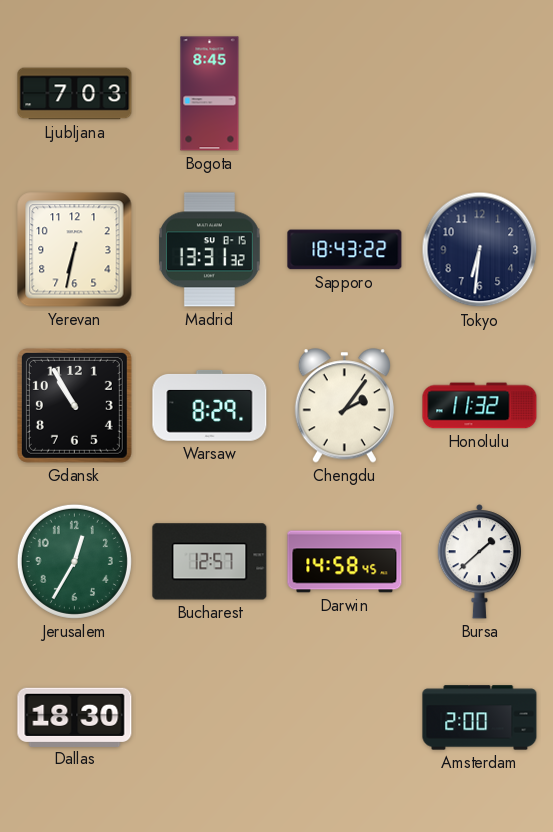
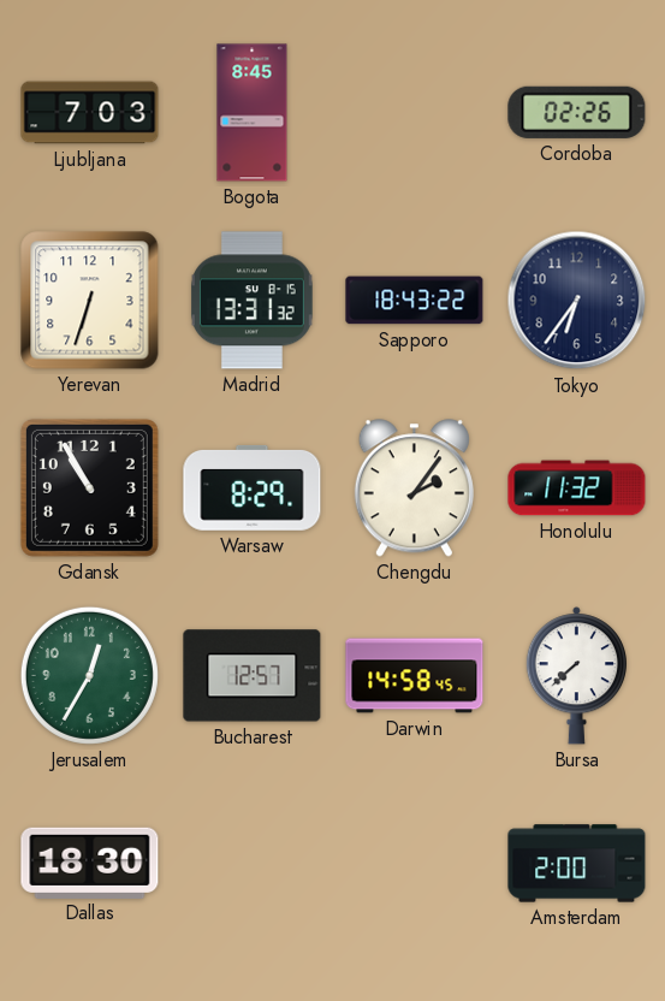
Cordoba: none -> 02:26
Yerevan: 6:32 -> 6:33
Tokyo: 6:31 -> 6:36
Bursa: 1:38 -> 7:38
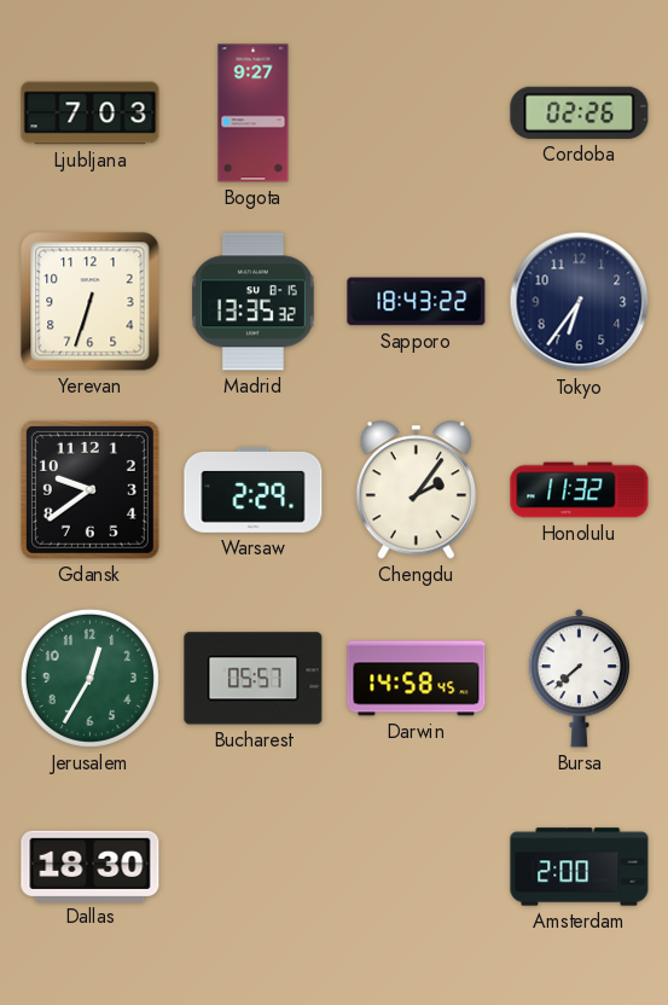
Bogota: 8:45 -> 9:27
Madrid: 13:31 -> 13:35
Gdansk: 10:55 -> 9:39
Warsaw: 8:29 -> 2:29
Bucharest: 12:57 -> 05:57
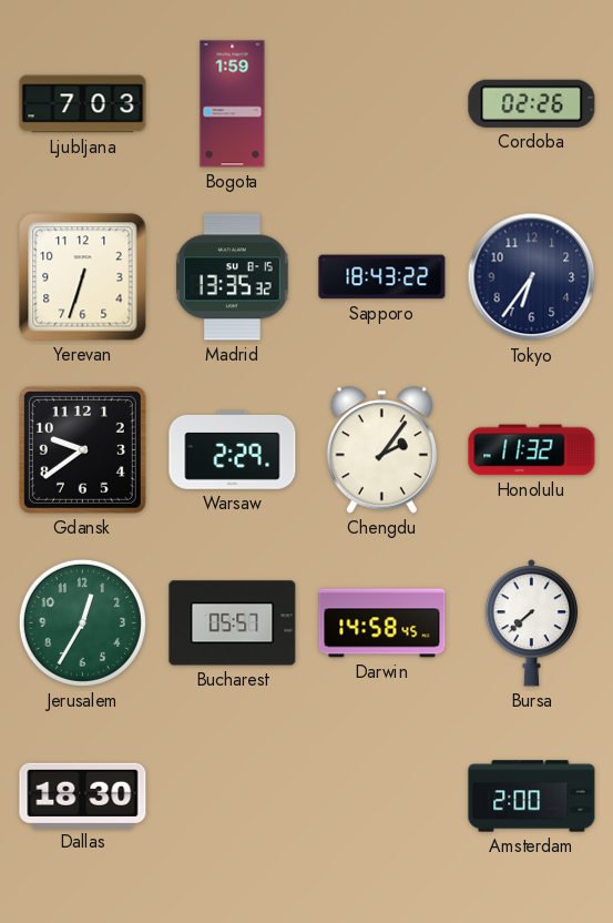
Bogota: 9:27 -> 1:59
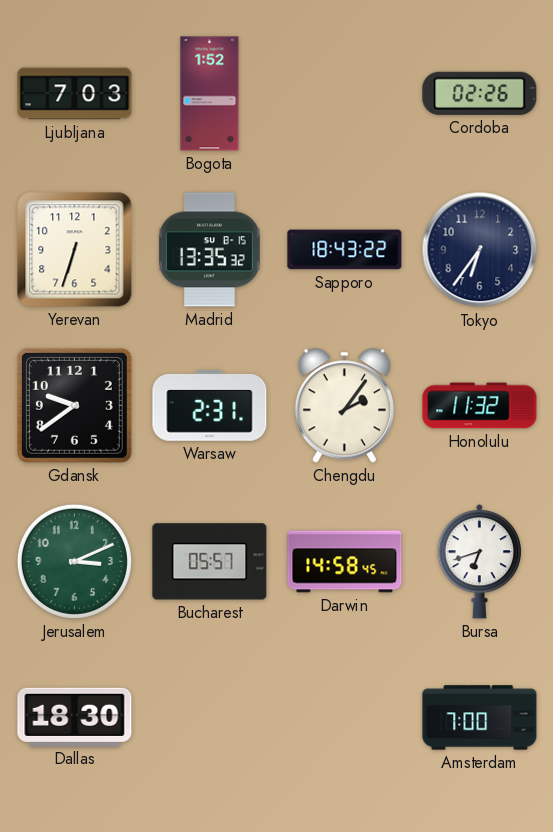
Bogota: 1:59 -> 1:52
Warsaw: 2:29 -> 2:31
Jerusalem: 12:35 -> 3:11
Bursa: 7:38 -> 6:42
Amsterdam: 2:00 -> 7:00
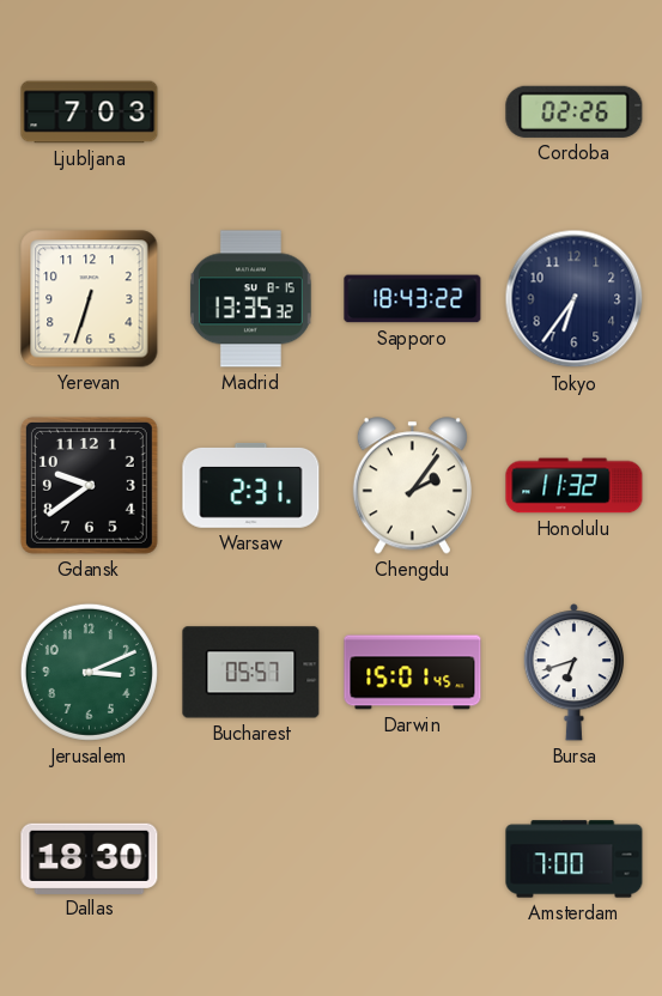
Bogota: 1:52 -> none
Darwin: 14:58 -> 15:01
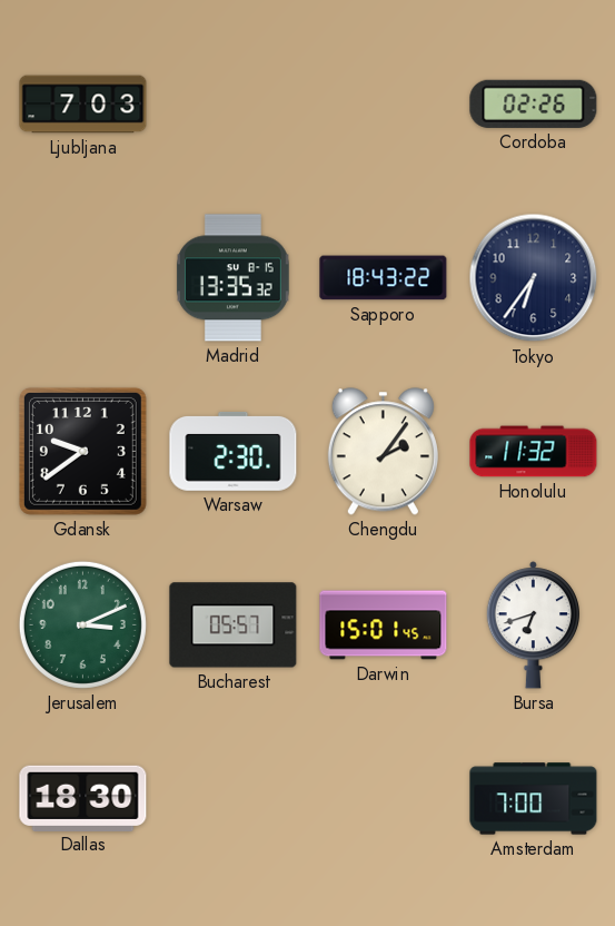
Yerevan: 6:33 -> none
Warsaw: 2:31 -> 2:30
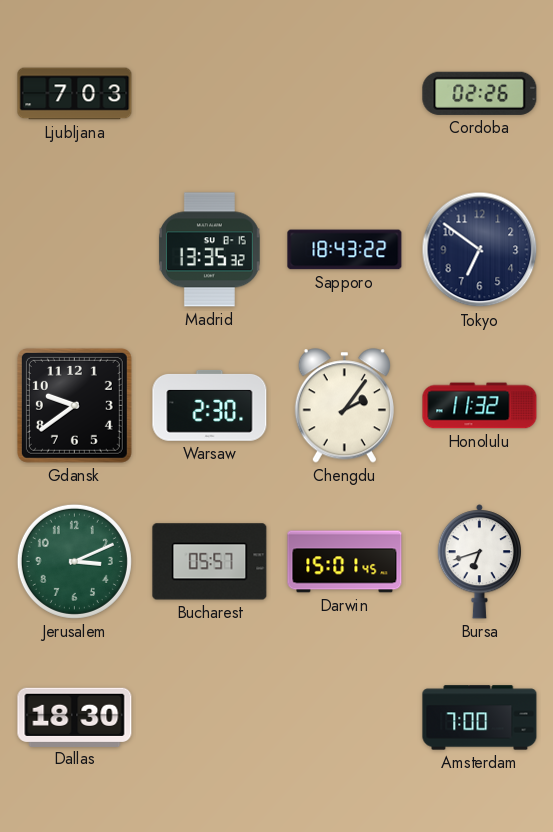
Tokyo: 6:36 -> 6:51
